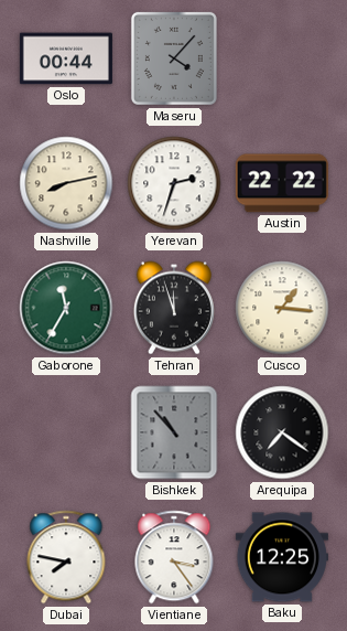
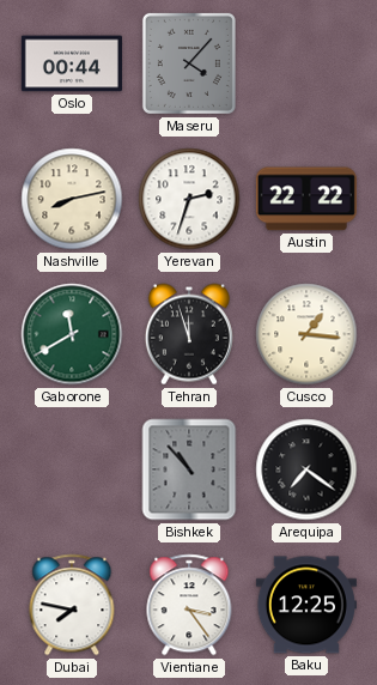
Gaborone: 11:35 -> 11:40
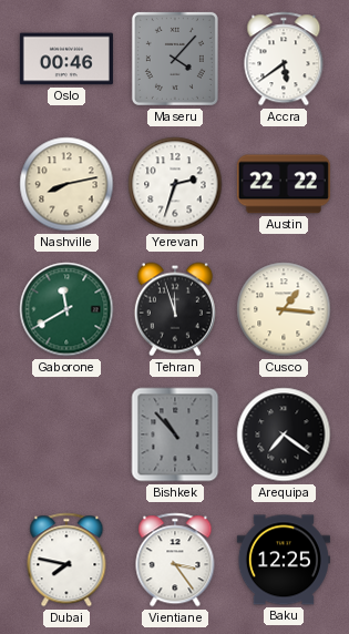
Oslo: 00:44 -> 00:46
Accra: none -> 5:39
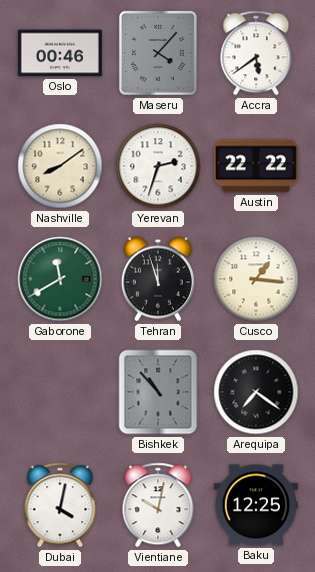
Nashville: 8:13 -> 8:09
Dubai: 7:47 -> 4:02
Vientiane: 3:24 -> 10:02
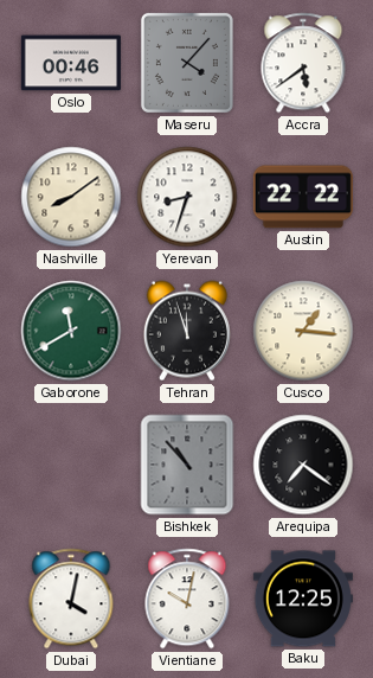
Yerevan: 2:33 -> 8:33
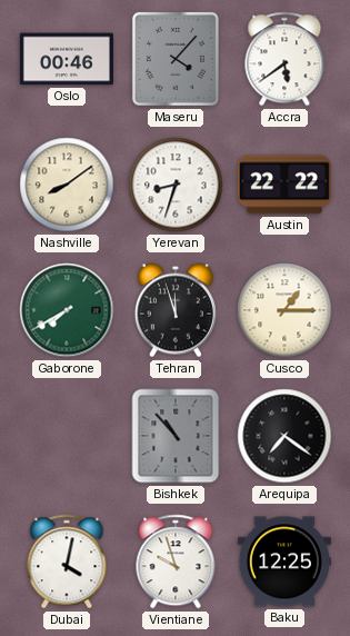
Gaborone: 11:40 -> 7:40
Cusco: 1:16 -> 1:15
Vientiane: 10:02 -> 9:57
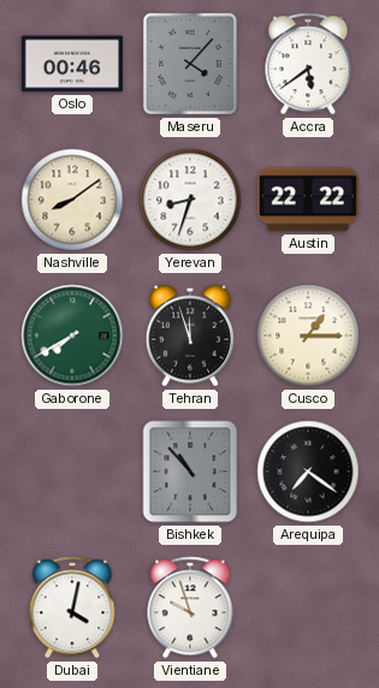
Baku: 12:25 -> none
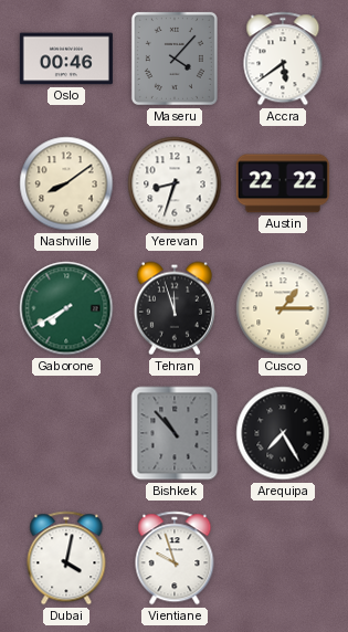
Arequipa: 7:21 -> 7:25
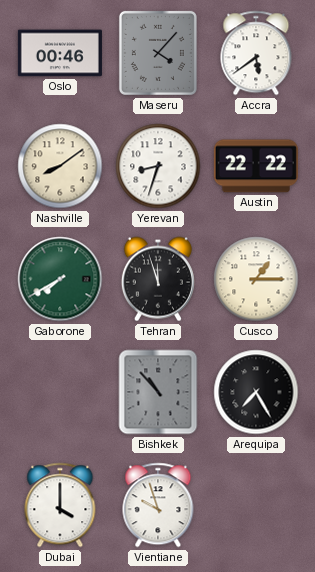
Dubai: 4:02 -> 4:00
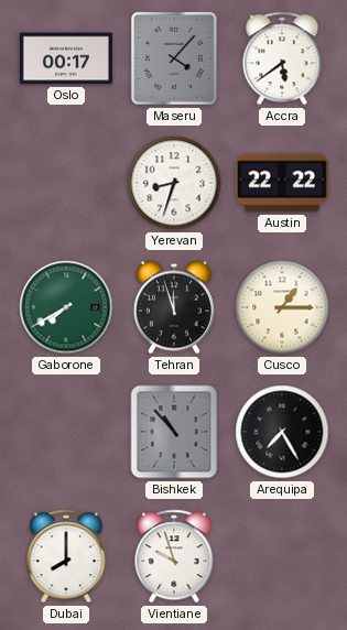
Oslo: 00:46 -> 00:17
Nashville: 8:09 -> none
Dubai: 4:00 -> 8:00
